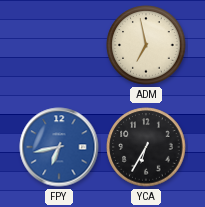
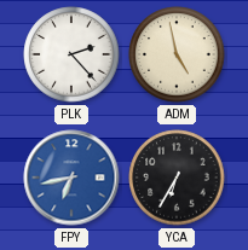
PLK: none -> 2:23
ADM: 6:58 -> 4:58
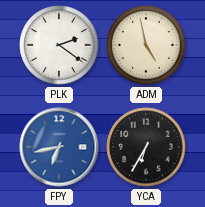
PLK: 2:23 -> 2:21
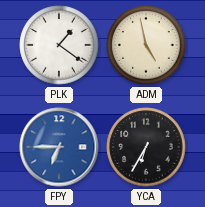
PLK: 2:21 -> 1:21
FPY: 6:43 -> 6:45
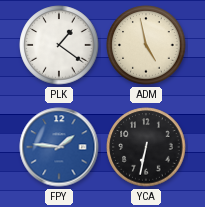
FPY: 6:45 -> 1:46
YCA: 6:35 -> 6:32
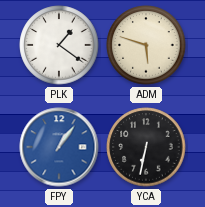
ADM: 4:58 -> 5:48
FPY: 1:46 -> 1:06
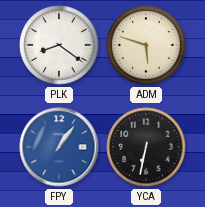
PLK: 1:21 -> 8:21
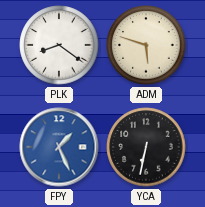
FPY: 1:06 -> 1:26
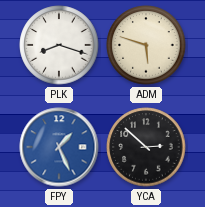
PLK: 8:21 -> 8:18
YCA: 6:32 -> 2:52
